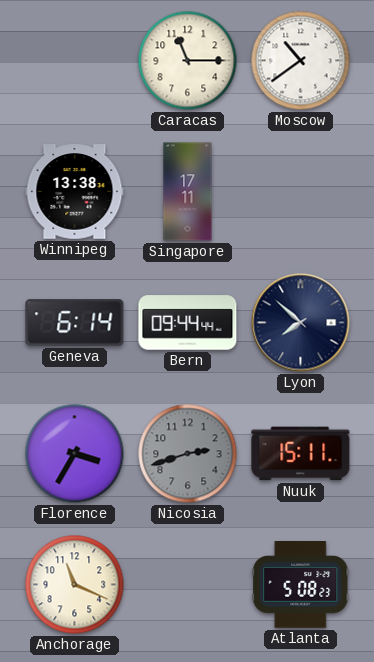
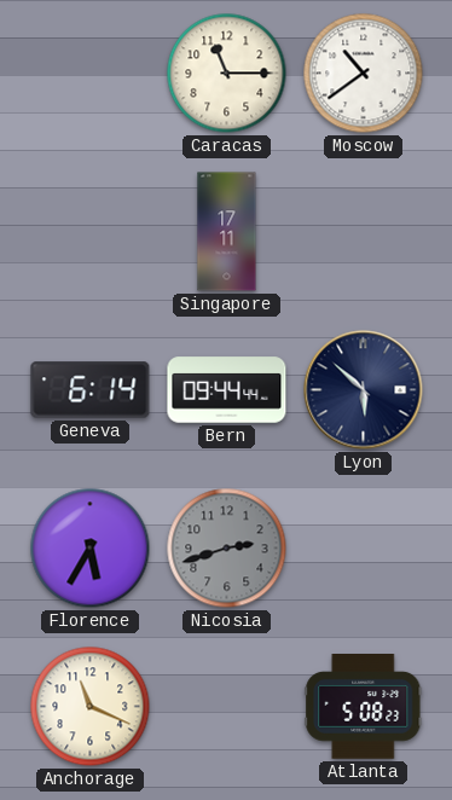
Winnipeg: 13:38 -> none
Lyon: 7:52 -> 5:52
Florence: 3:35 -> 5:35
Nuuk: 15:11 -> none
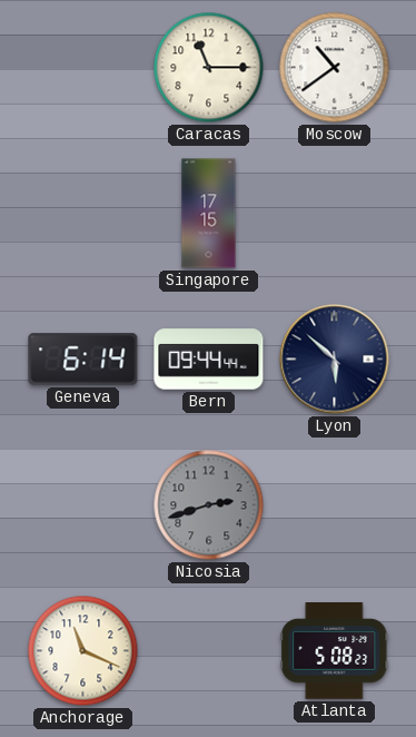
Singapore: 17:11 -> 17:15
Florence: 5:35 -> none
